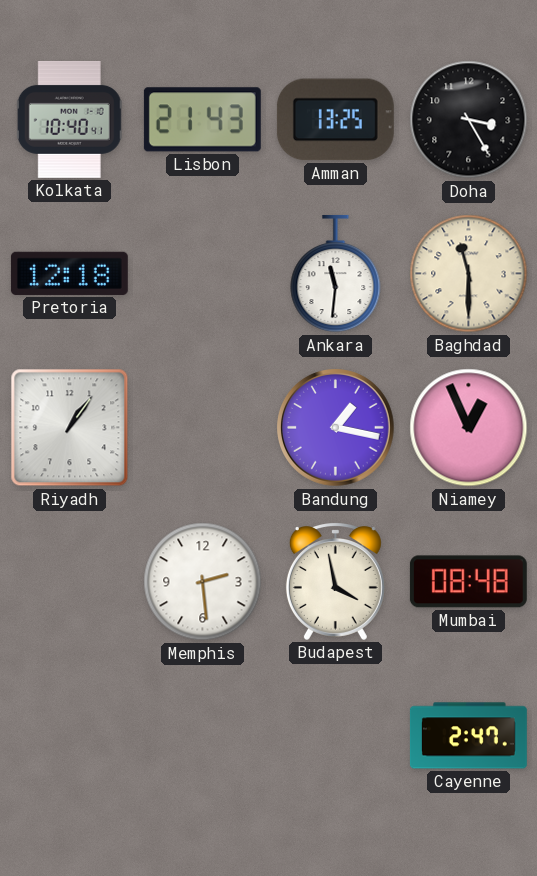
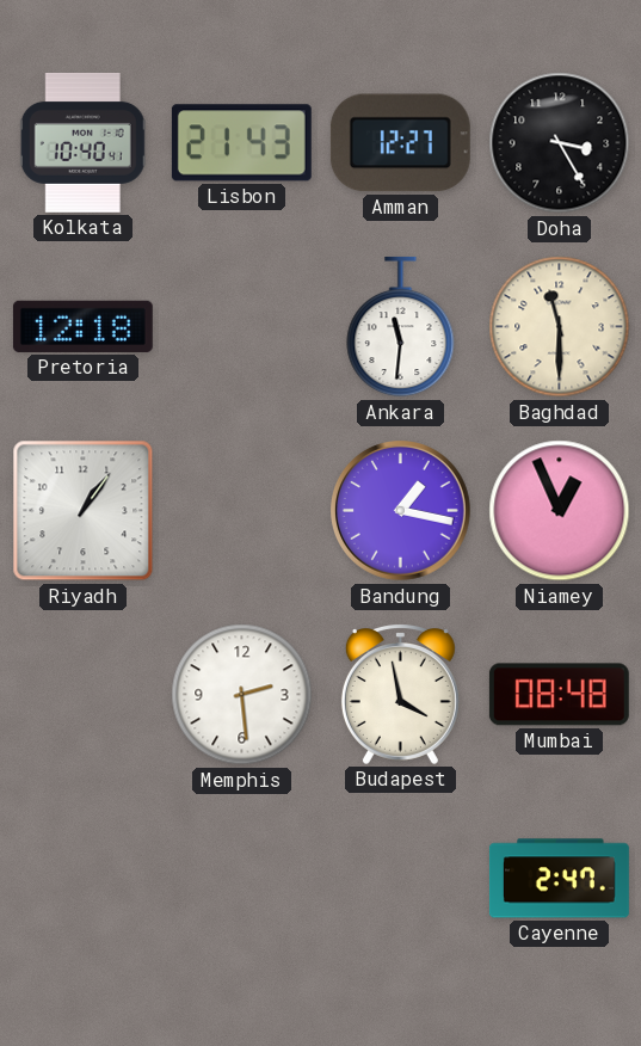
Amman: 13:25 -> 12:27
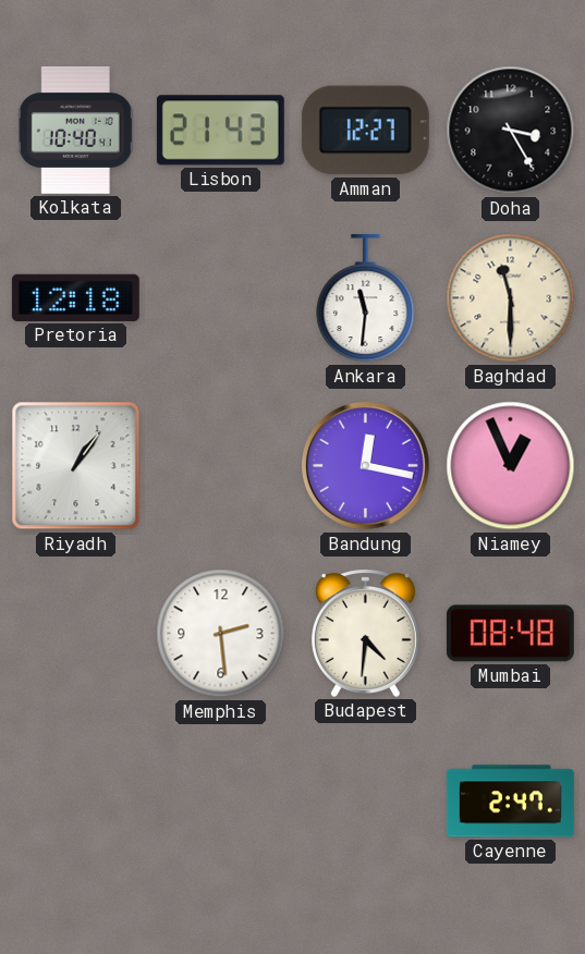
Bandung: 1:17 -> 12:17
Budapest: 3:58 -> 4:31
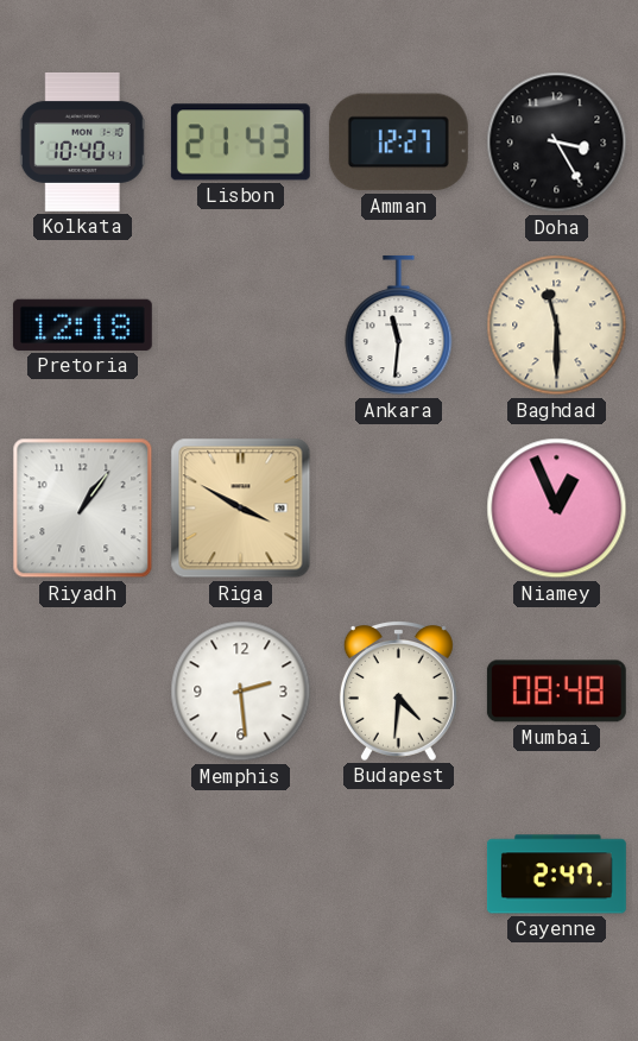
Riga: none -> 3:50
Bandung: 12:17 -> none
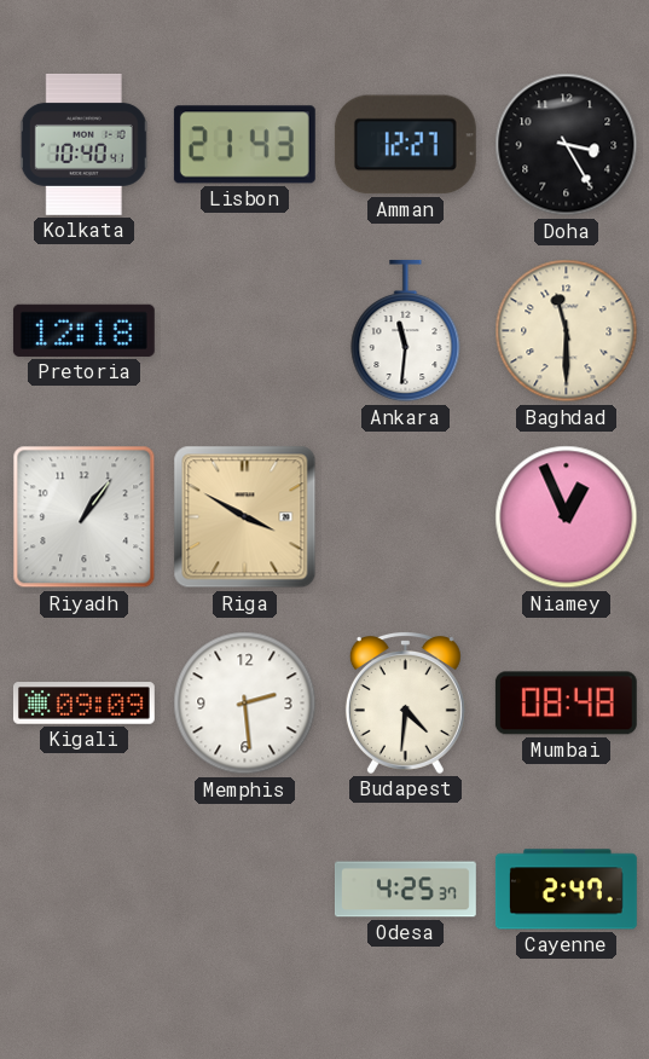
Kigali: none -> 09:09
Odesa: none -> 4:25
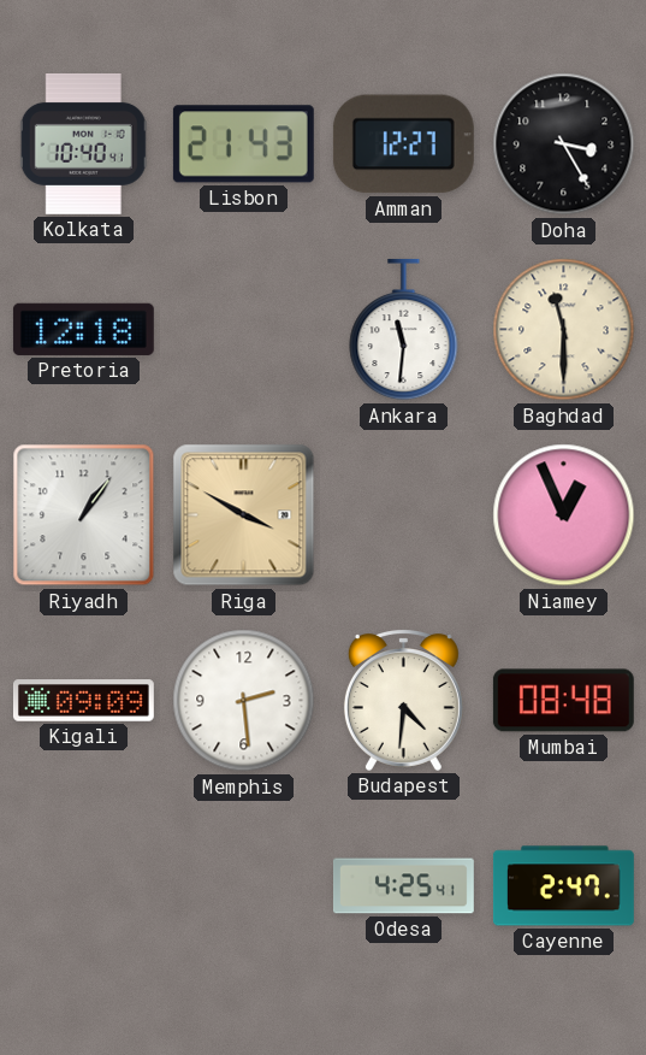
Odesa: 4:25:37 -> 4:25:41
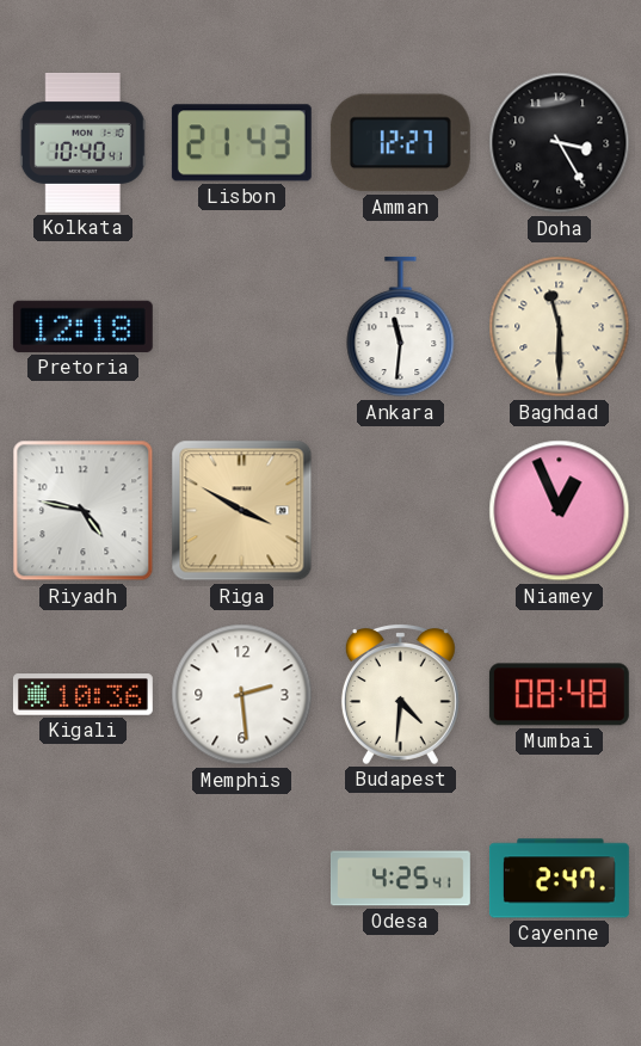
Riyadh: 1:06 -> 4:47
Kigali: 09:09 -> 10:36
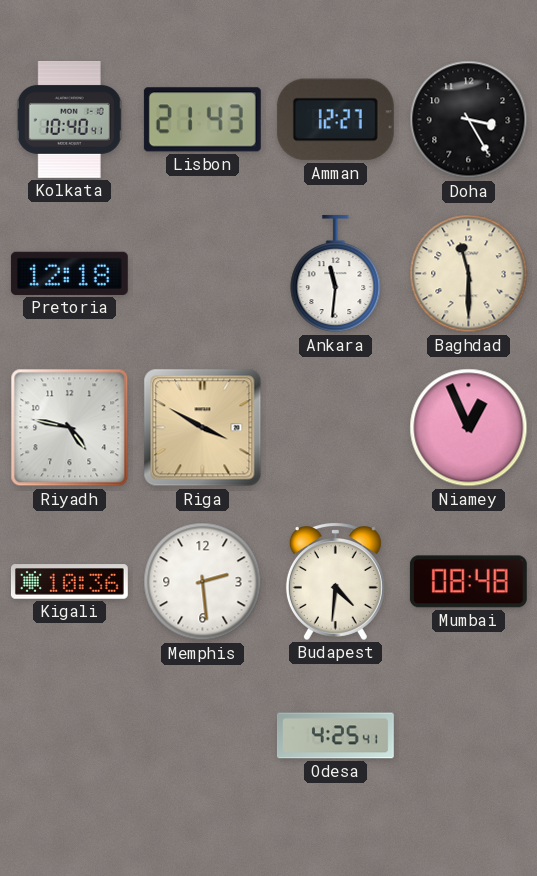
Cayenne: 2:47 -> none
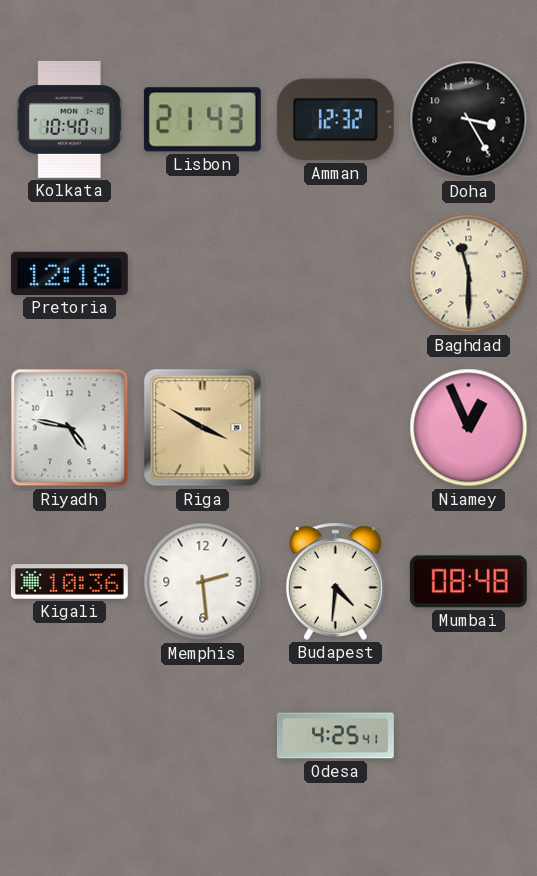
Amman: 12:27 -> 12:32
Ankara: 11:31 -> none
